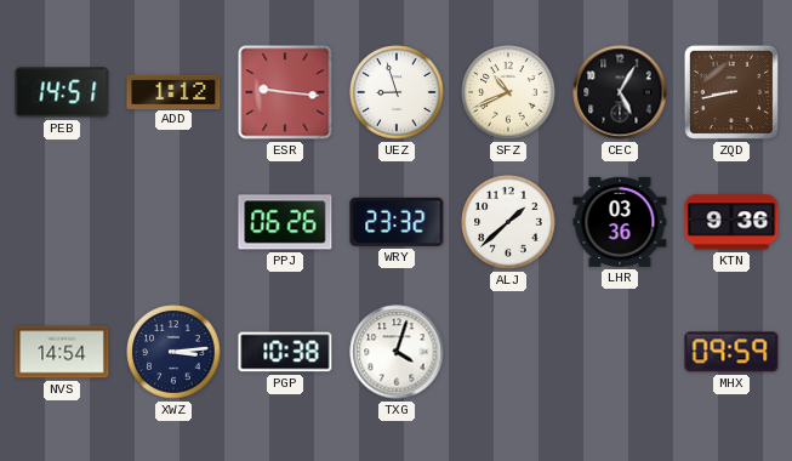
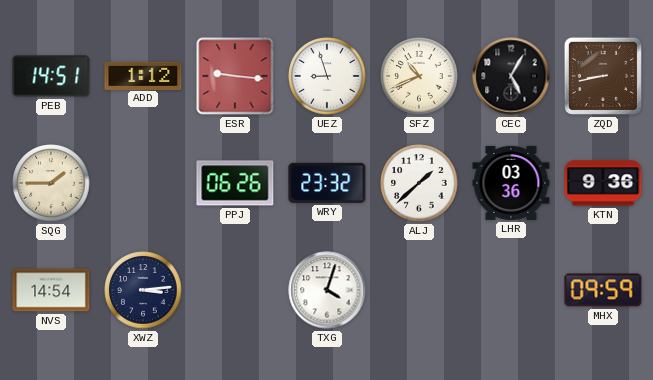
SQG: none -> 1:45
PGP: 10:38 -> none
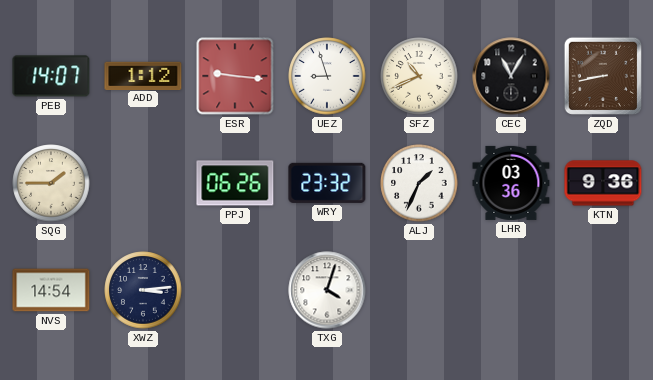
PEB: 14:51 -> 14:07
CEC: 5:05 -> 11:05
ALJ: 1:38 -> 1:34
MHX: 09:59 -> none
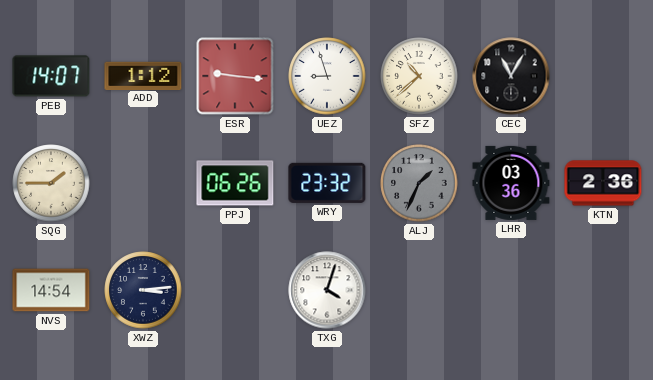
SFZ: 10:41 -> 10:38
ZQD: 8:43 -> none
ALJ dial: white -> grey
KTN: 9:36 -> 2:36
